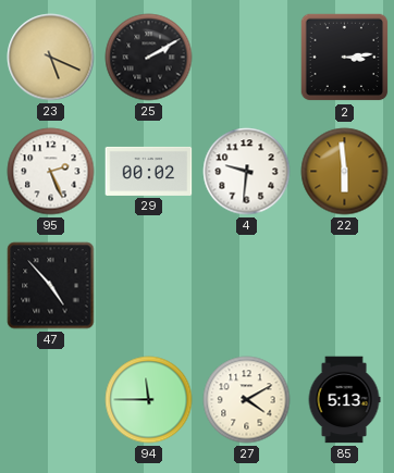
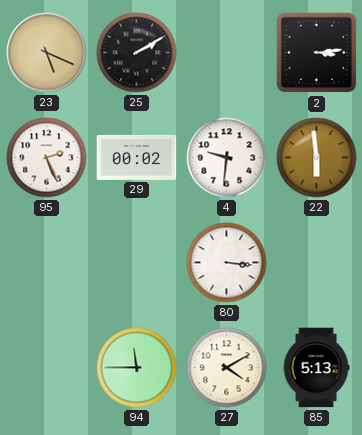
47: 4:53 -> none
80: none -> 3:16
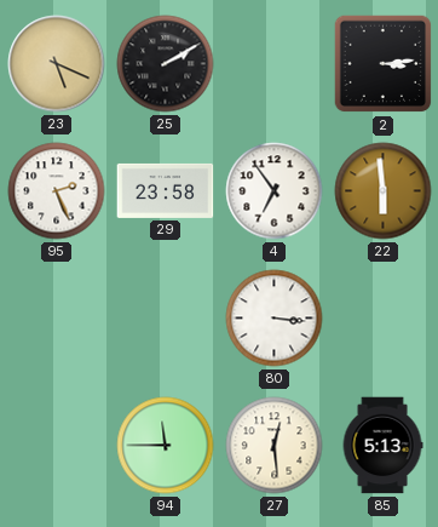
29: 00:02 -> 23:58
4: 9:31 -> 6:54
27: 4:10 -> 12:29
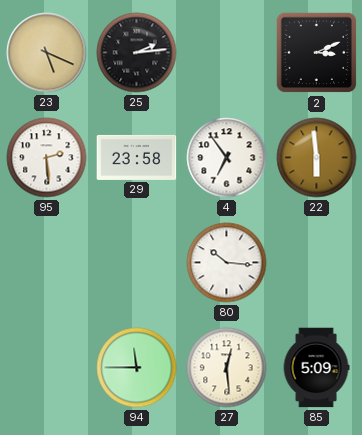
25: 2:10 -> 2:14
2: 3:14 -> 3:11
95: 2:26 -> 2:29
80: 3:16 -> 10:16
85: 5:13 -> 5:09
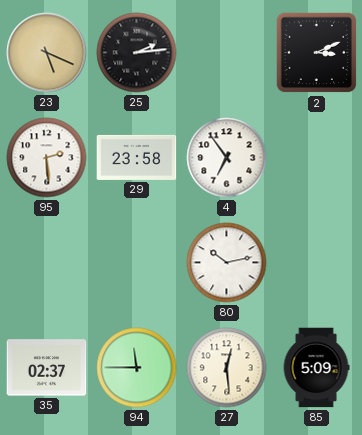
22: 5:59 -> none
80: 10:16 -> 10:13
35: none -> 02:37
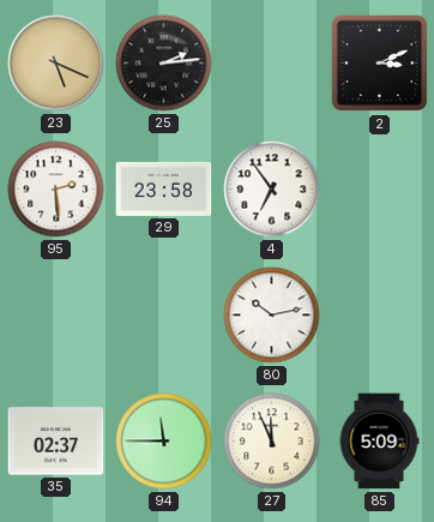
27: 12:29 -> 11:56
